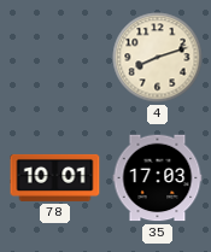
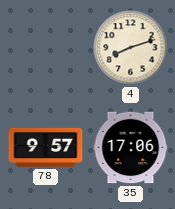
78: 10:01 -> 9:57
35: 17:03 -> 17:06
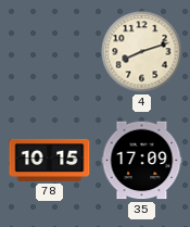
78: 9:57 -> 10:15
35: 17:06 -> 17:09
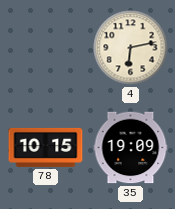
4: 8:12 -> 6:13
35: 17:09 -> 19:09
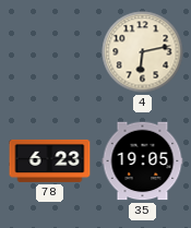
78: 10:15 -> 6:23
35: 19:09 -> 19:05
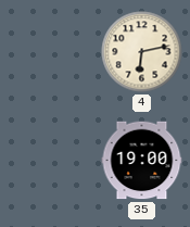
78: 6:23 -> none
35: 19:05 -> 19:00
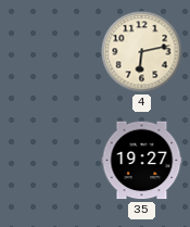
35: 19:00 -> 19:27
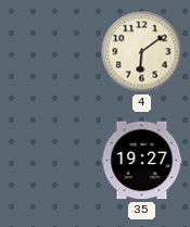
4: 6:13 -> 6:09
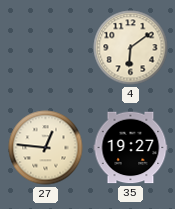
27: none -> 12:46
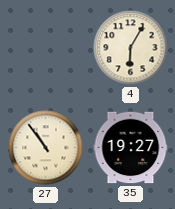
4: 6:09 -> 6:05
27: 12:46 -> 10:54
